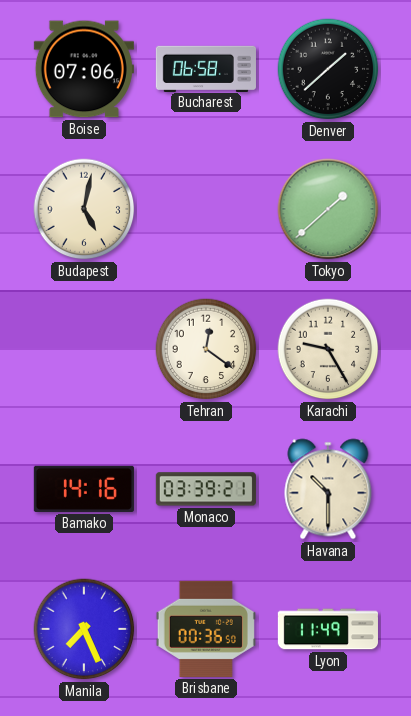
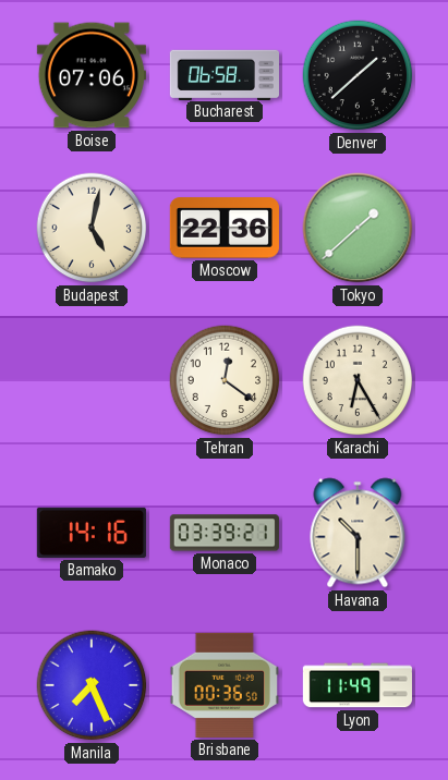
Moscow: none -> 22:36
Karachi: 9:25 -> 6:25
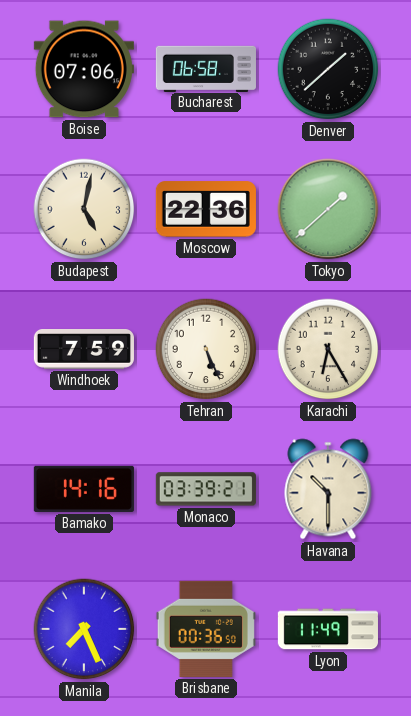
Windhoek: none -> 7:59
Tehran: 12:21 -> 5:26
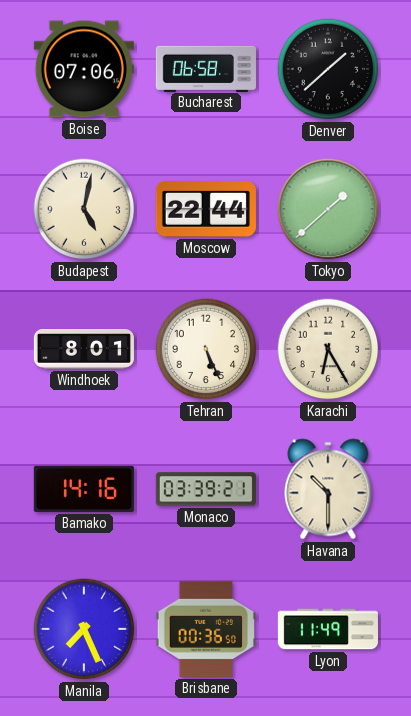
Moscow: 22:36 -> 22:44
Windhoek: 7:59 -> 8:01
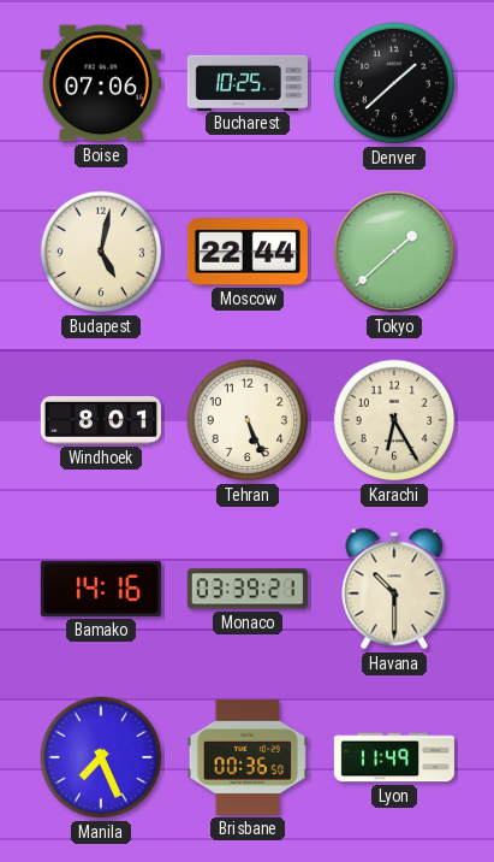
Bucharest: 06:58 -> 10:25
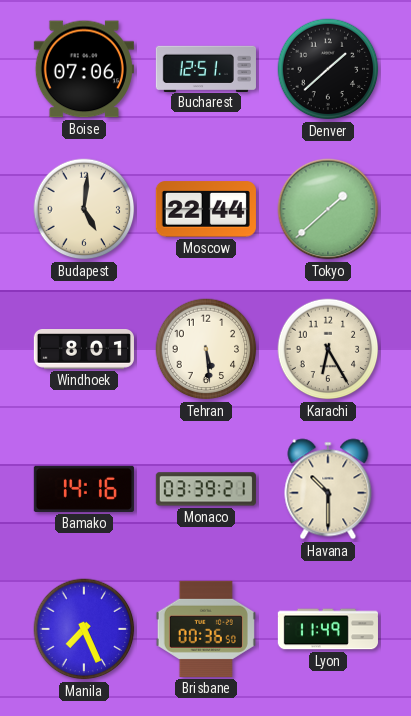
Bucharest: 10:25 -> 12:51
Budapest: 5:02 -> 5:01
Tehran: 5:26 -> 5:29
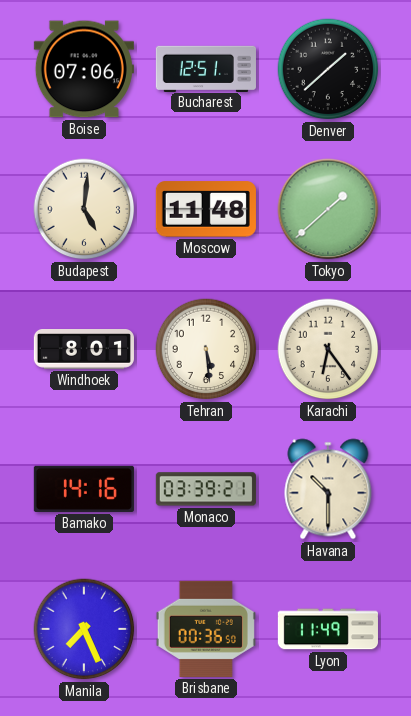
Moscow: 22:44 -> 11:48
Karachi: 6:25 -> 6:24
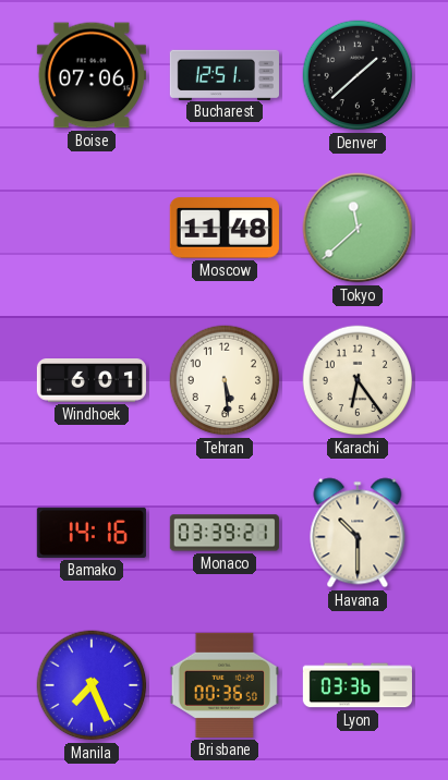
Budapest: 5:01 -> none
Tokyo: 1:38 -> 11:38
Windhoek: 8:01 -> 6:01
Lyon: 11:49 -> 03:36
